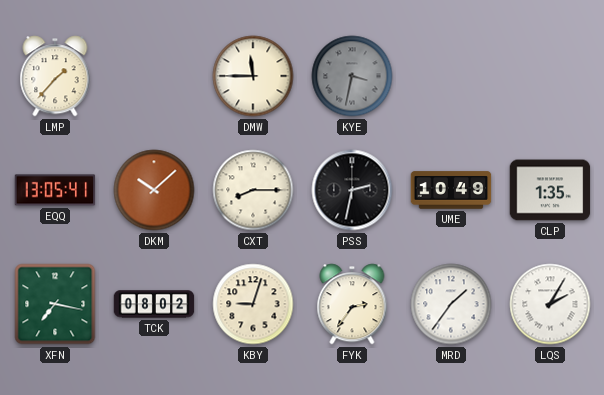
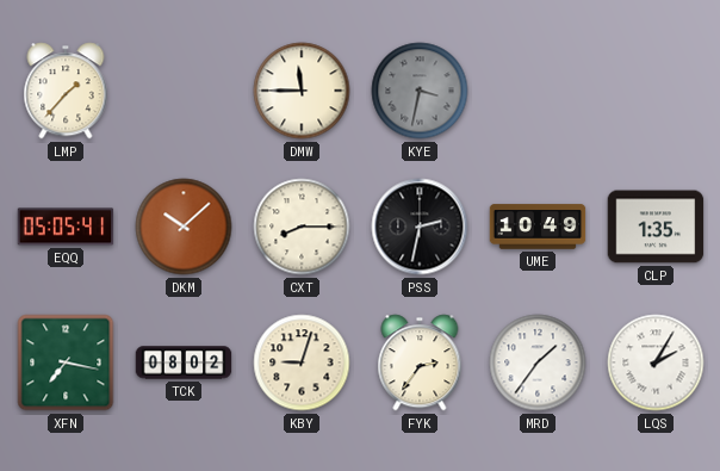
EQQ: 13:05 -> 05:05
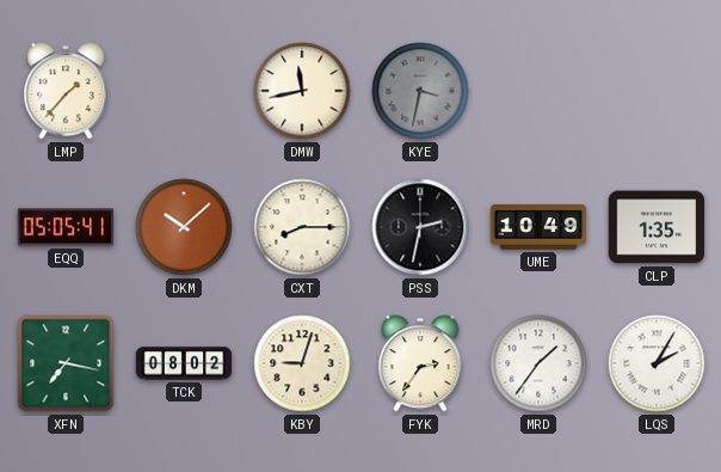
DMW: 11:45 -> 11:43
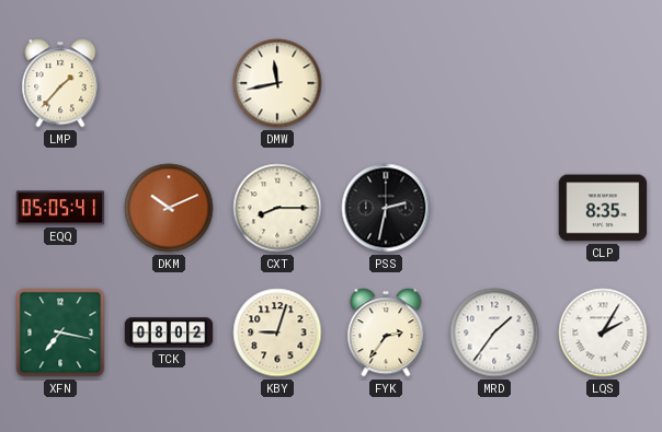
KYE: 3:32 -> none
DKM: 10:08 -> 10:11
UME: 10:49 -> none
CLP: 1:35 -> 8:35
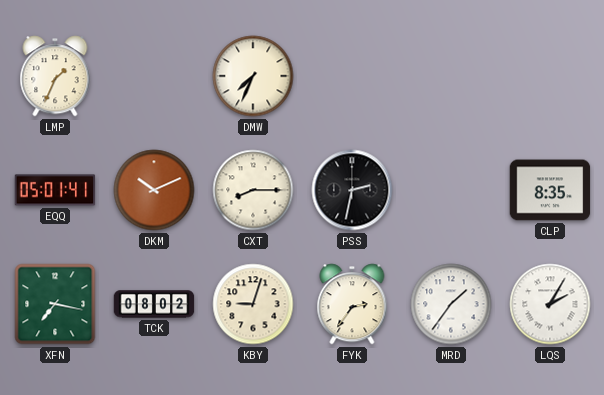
LMP: 1:37 -> 1:34
DMW: 11:43 -> 7:34
EQQ: 05:05 -> 05:01
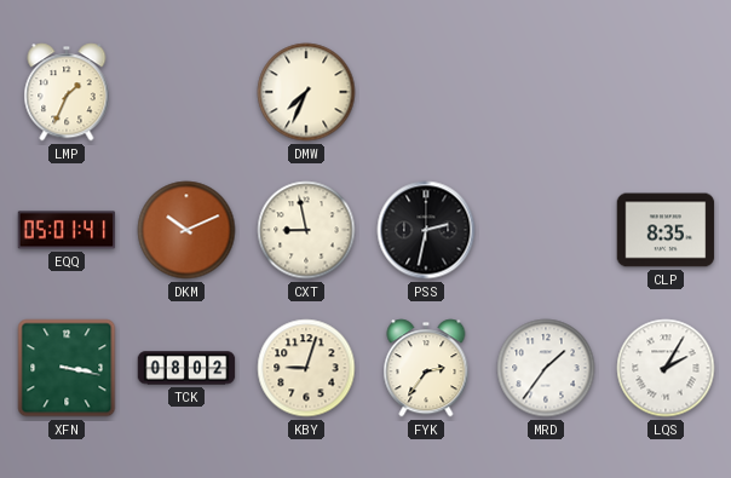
CXT: 8:15 -> 8:58
XFN: 7:17 -> 3:17
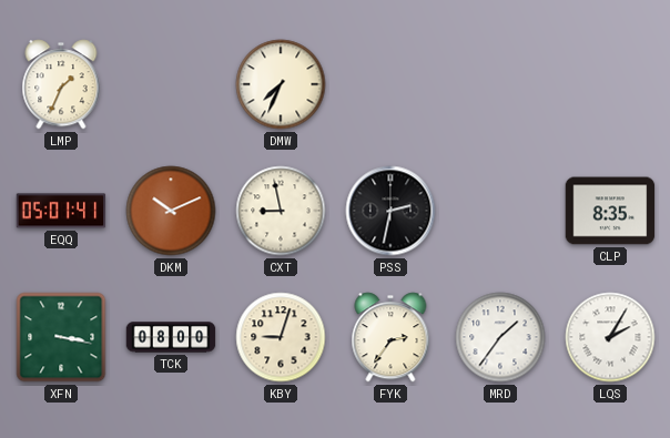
TCK: 08:02 -> 08:00
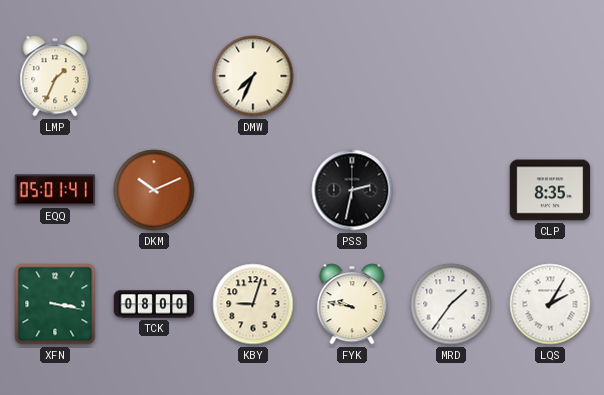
CXT: 8:58 -> none
FYK: 2:36 -> 9:47
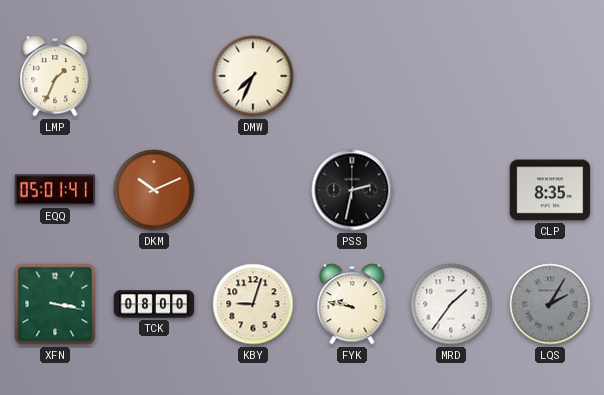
LQS dial: white -> grey
